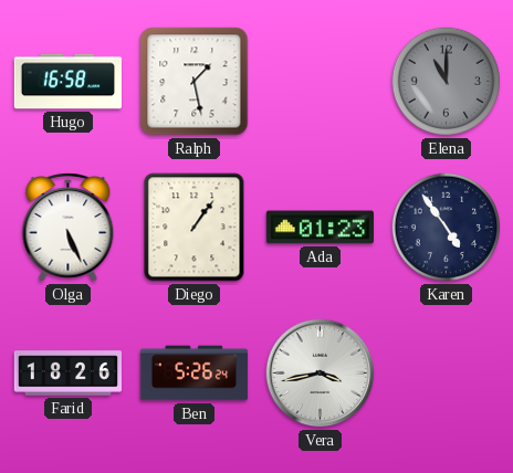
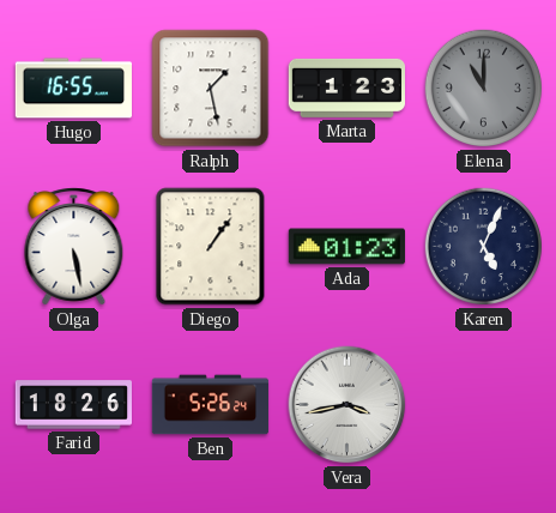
Hugo: 16:58 -> 16:55
Marta: none -> 1:23
Olga: 5:26 -> 5:28
Karen: 4:54 -> 5:04
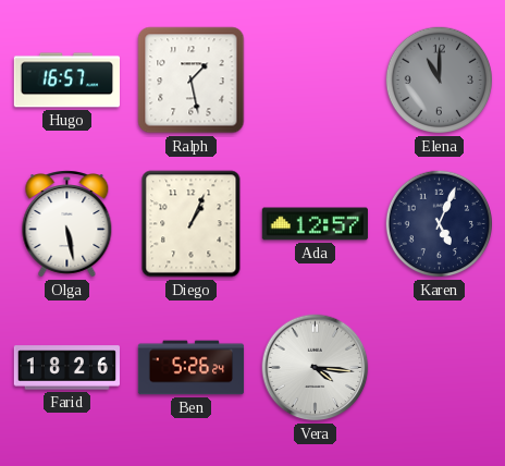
Hugo: 16:55 -> 16:57
Marta: 1:23 -> none
Diego: 1:06 -> 1:04
Ada: 01:23 -> 12:57
Vera: 3:43 -> 4:16
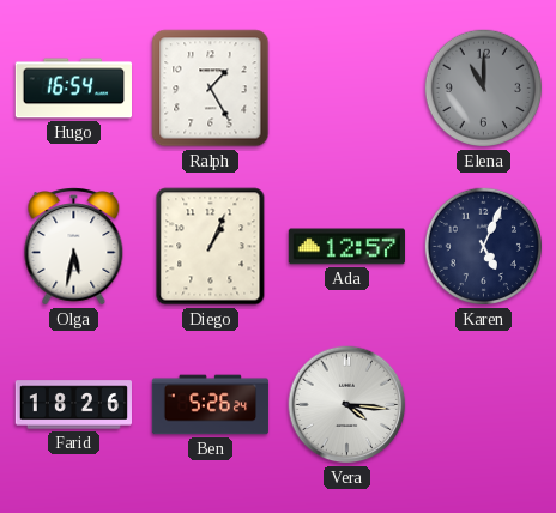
Hugo: 16:57 -> 16:54
Ralph: 1:28 -> 1:25
Olga: 5:28 -> 5:32
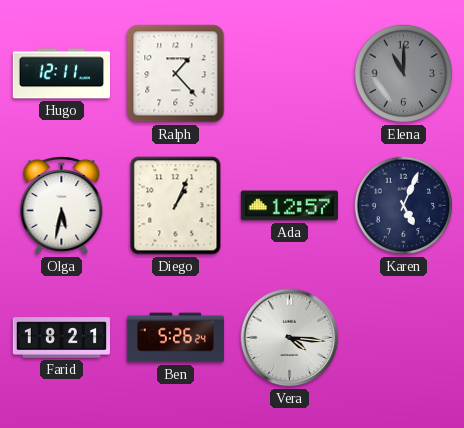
Hugo: 16:54 -> 12:11
Ralph: 1:25 -> 1:23
Farid: 18:26 -> 18:21
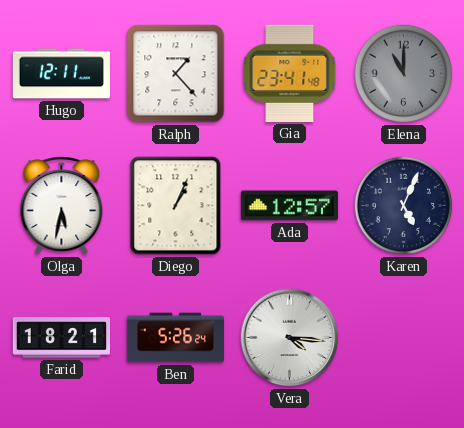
Gia: none -> 23:41
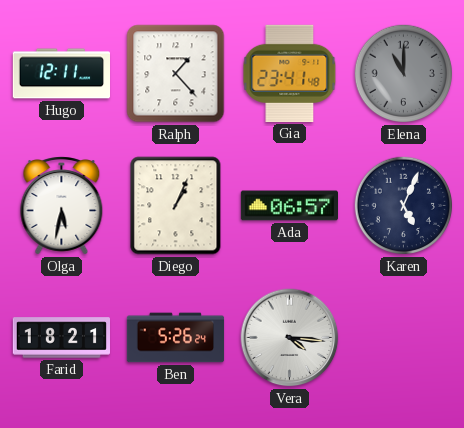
Ada: 12:57 -> 06:57
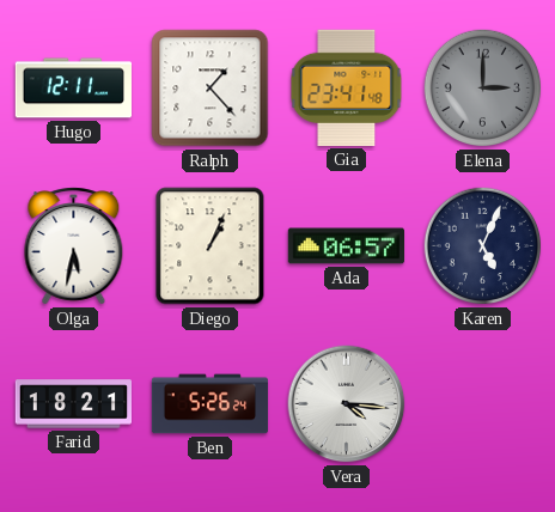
Elena: 11:00 -> 3:00
